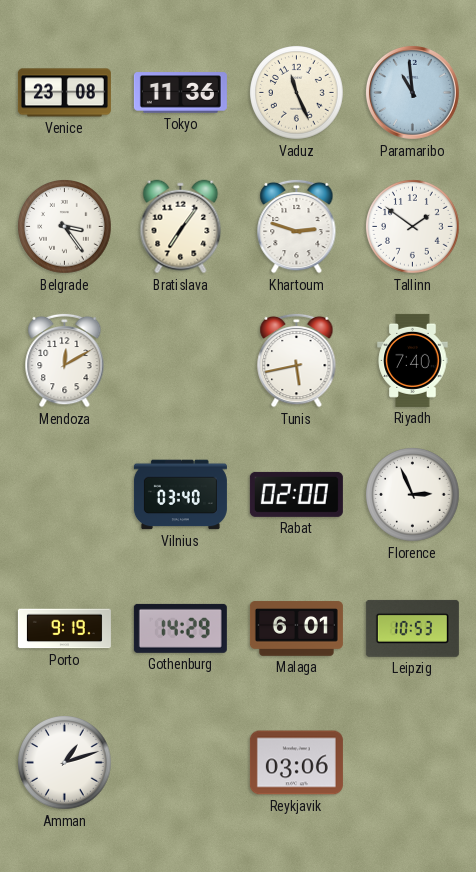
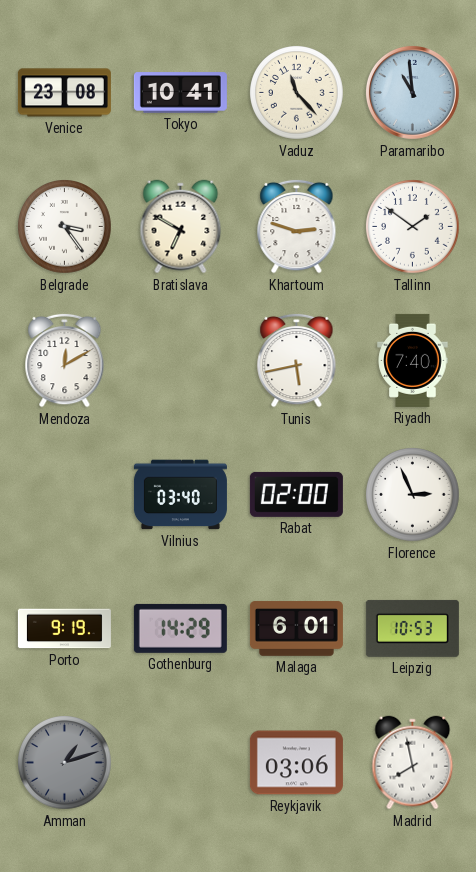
Tokyo: 11:36 -> 10:41
Vaduz: 11:26 -> 11:23
Bratislava: 7:06 -> 6:50
Amman dial: white -> grey
Madrid: none -> 7:58
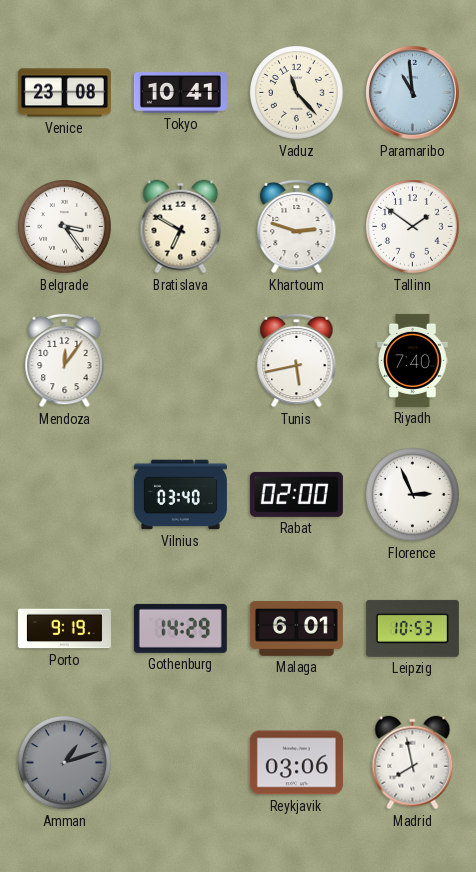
Mendoza: 12:10 -> 12:06
